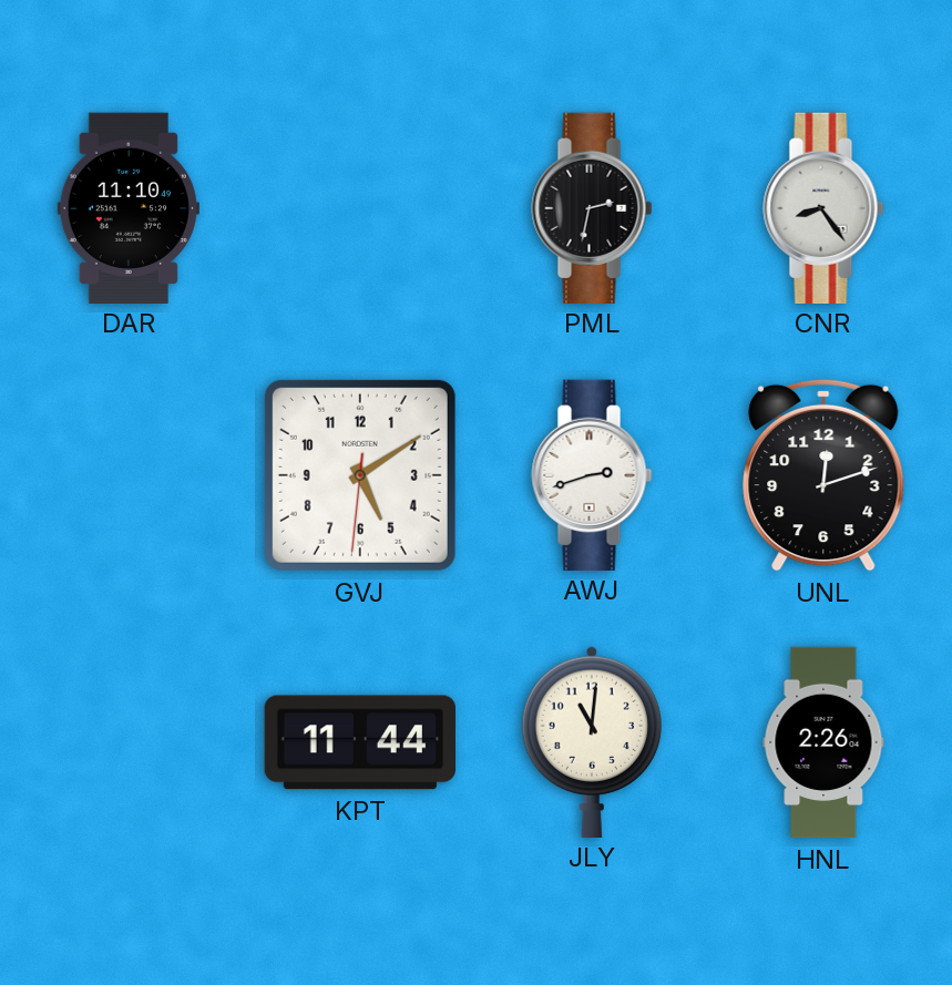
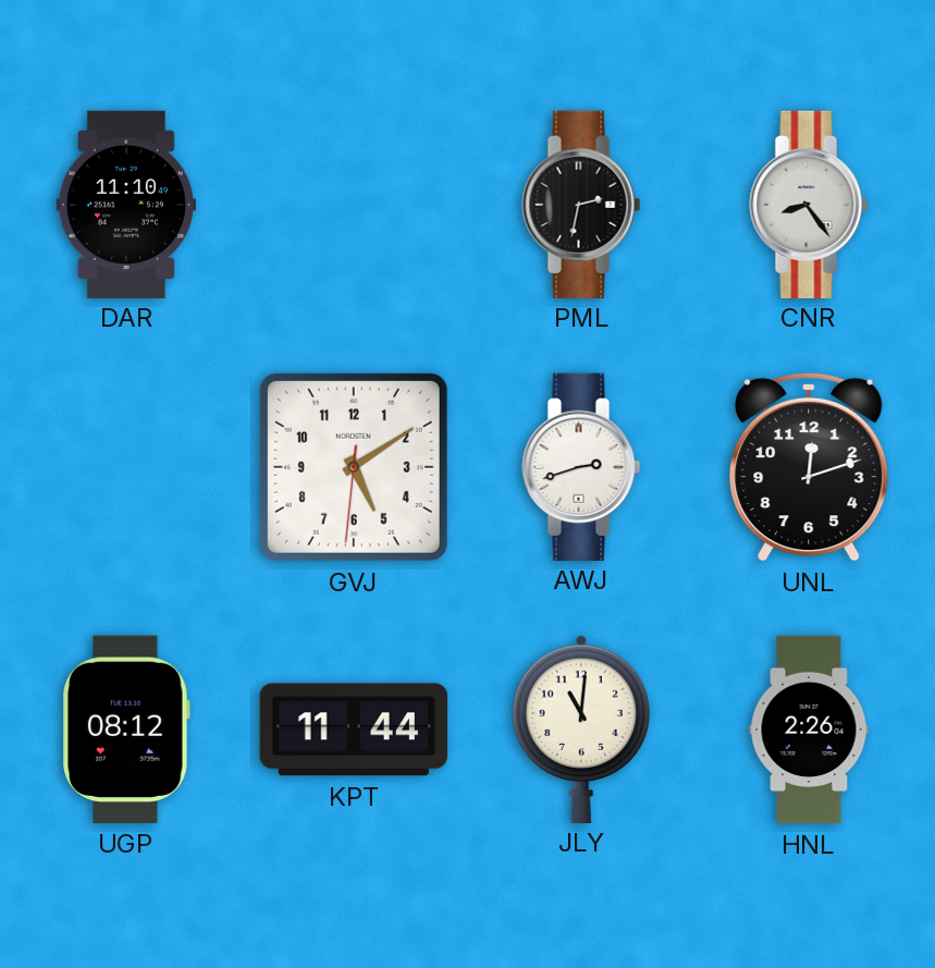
UGP: none -> 08:12
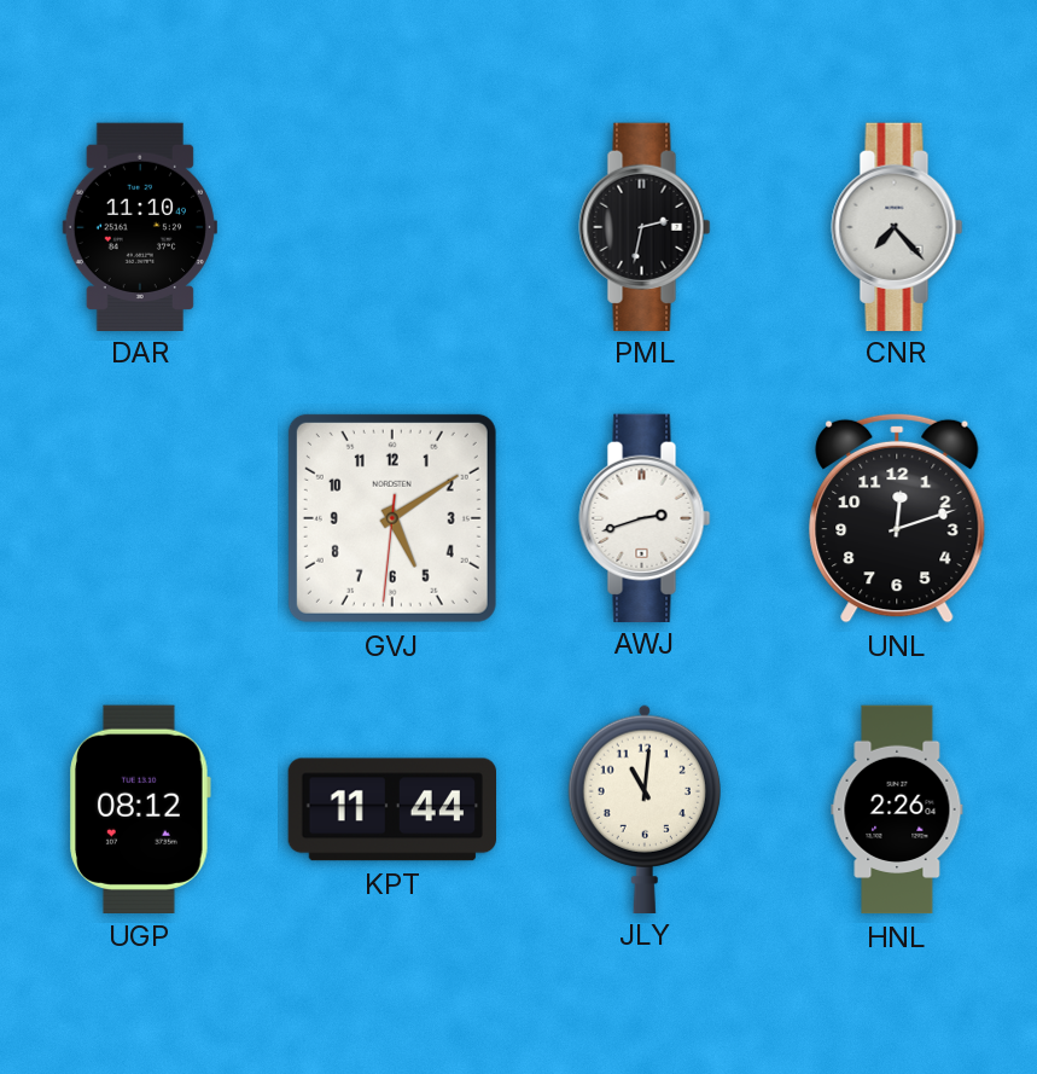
CNR: 8:24 -> 7:23
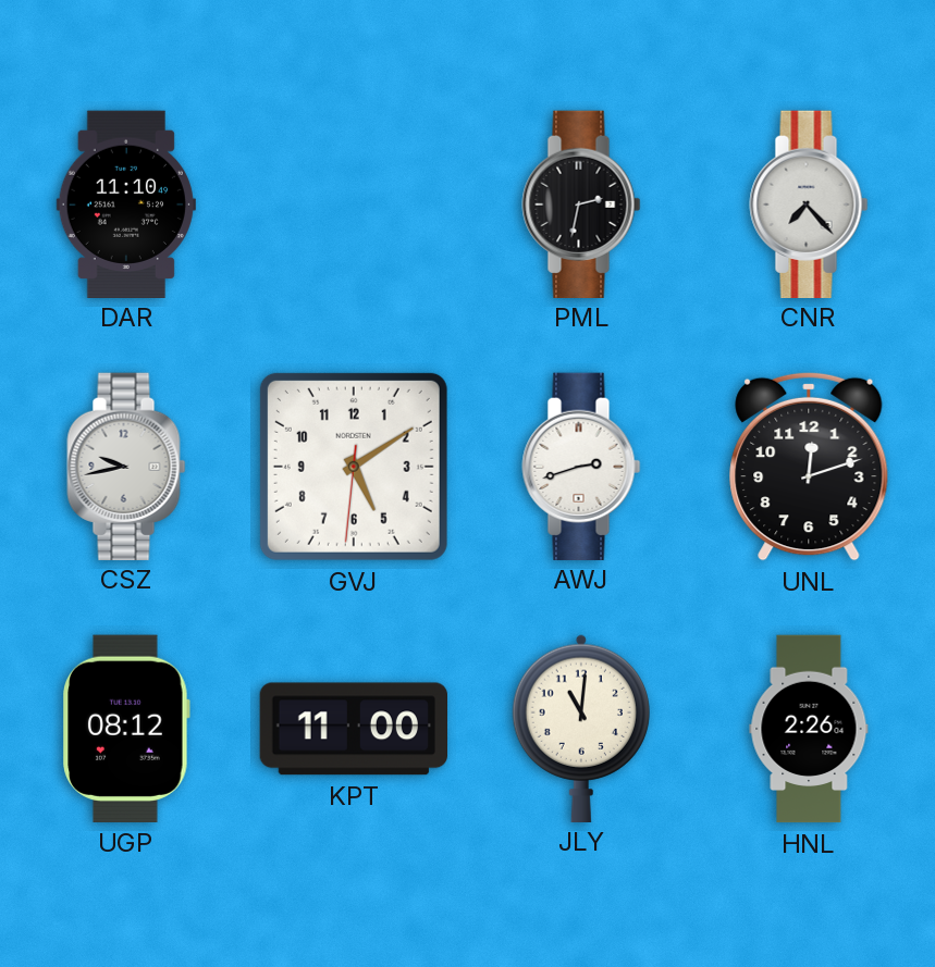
CSZ: none -> 9:43
KPT: 11:44 -> 11:00
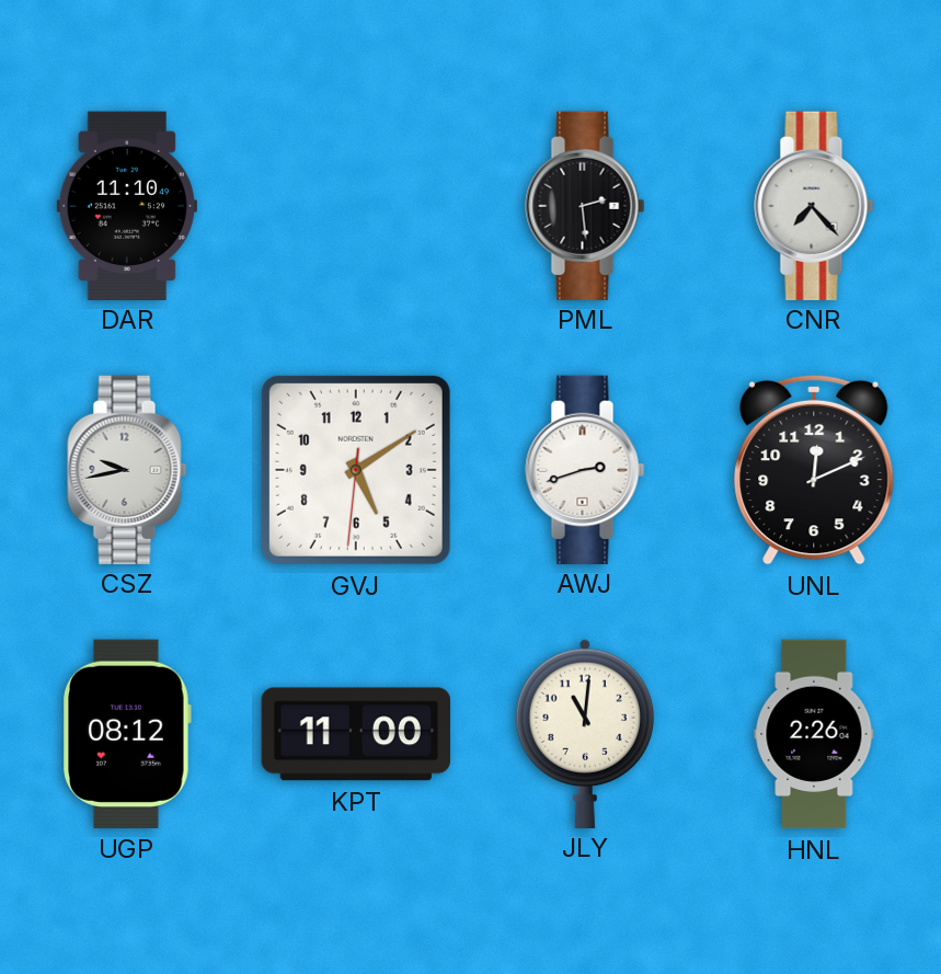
PML: 2:32 -> 2:29
UNL: 12:12 -> 12:11
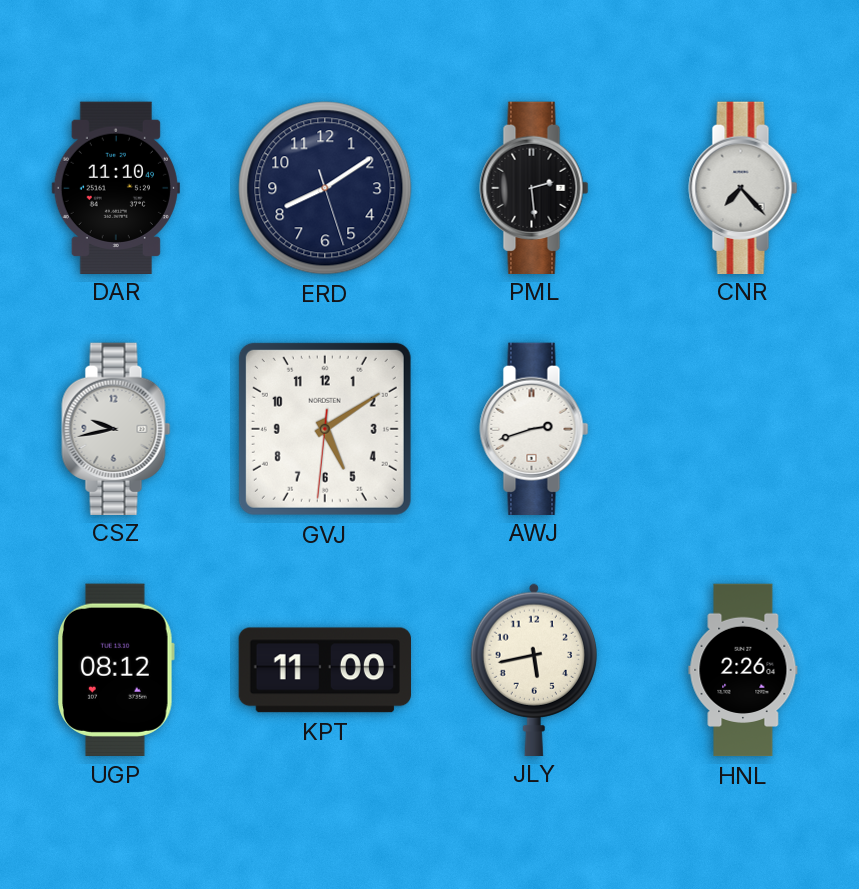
ERD: none -> 8:09
UNL: 12:11 -> none
JLY: 11:01 -> 5:43
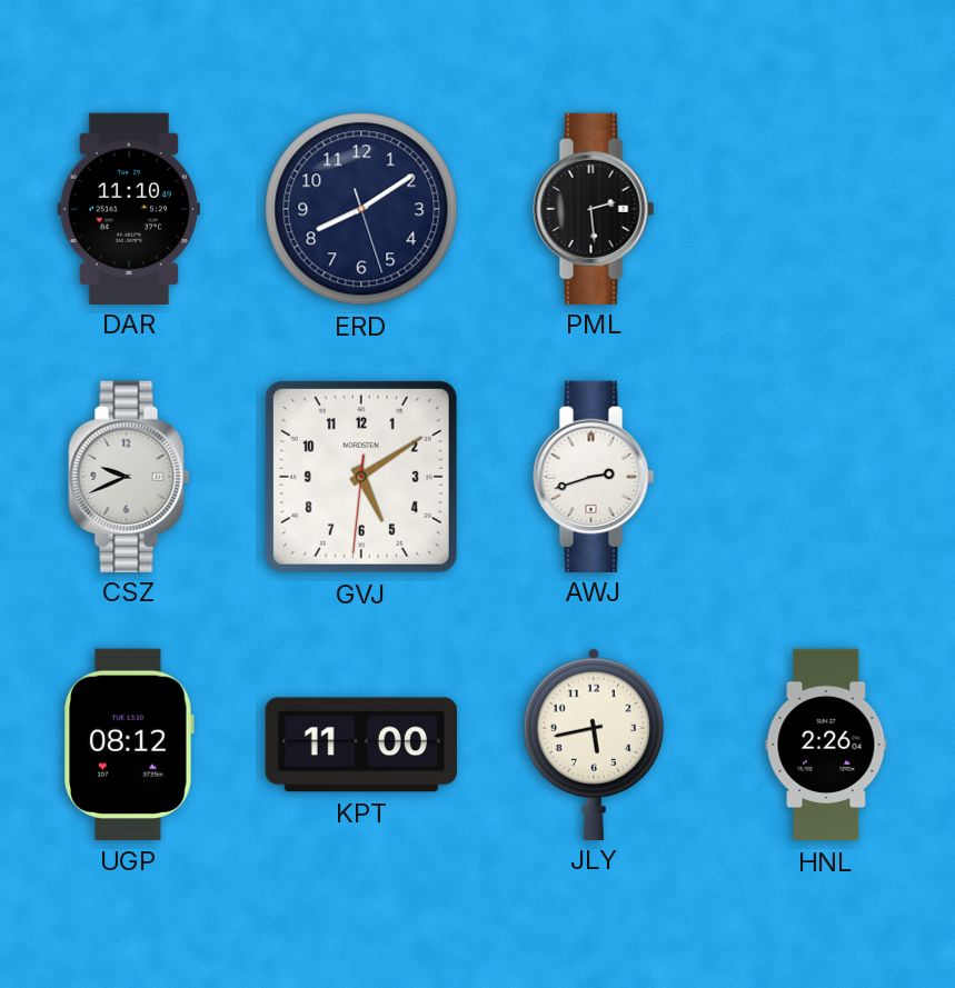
CNR: 7:23 -> none
CSZ: 9:43 -> 9:41
